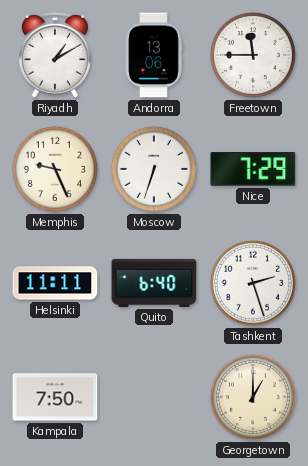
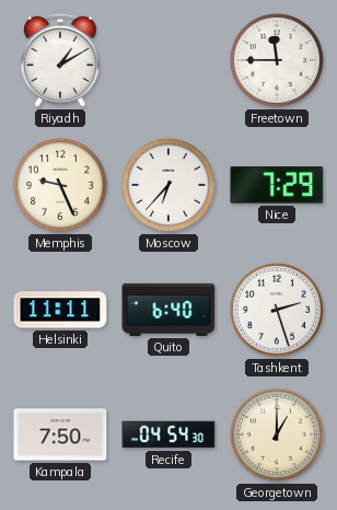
Andorra: 13:06 -> none
Moscow: 6:33 -> 6:37
Recife: none -> 04:54
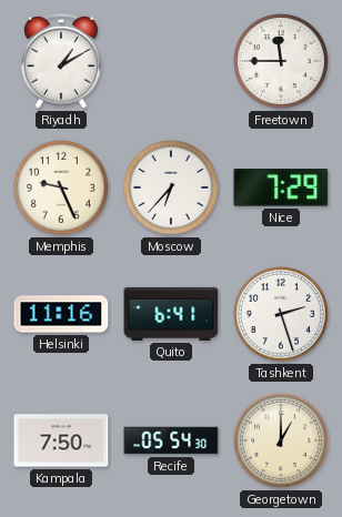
Helsinki: 11:11 -> 11:16
Quito: 6:40 -> 6:41
Recife: 04:54 -> 05:54
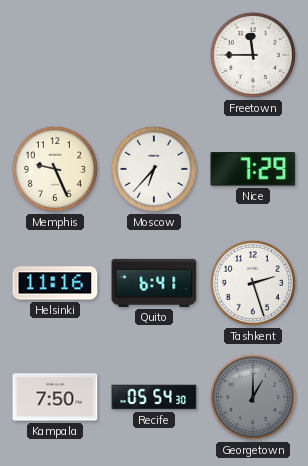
Riyadh: 1:10 -> none
Georgetown dial: cream -> grey
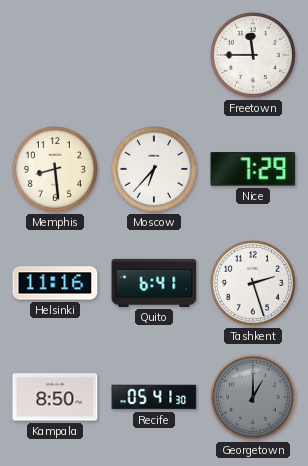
Memphis: 9:26 -> 8:29
Kampala: 7:50 -> 8:50
Recife: 05:54 -> 05:41
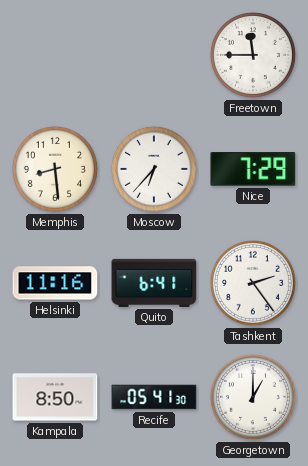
Tashkent: 2:27 -> 2:24
Georgetown dial: grey -> white
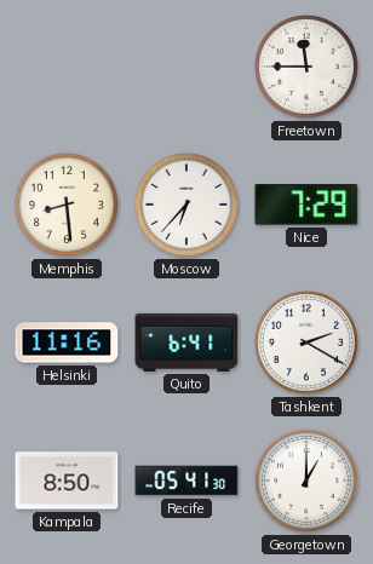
Tashkent: 2:24 -> 2:20
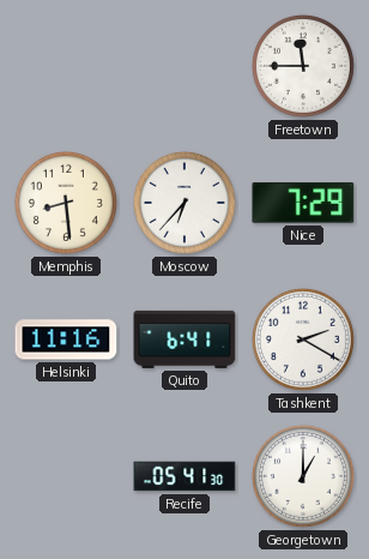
Kampala: 8:50 -> none
